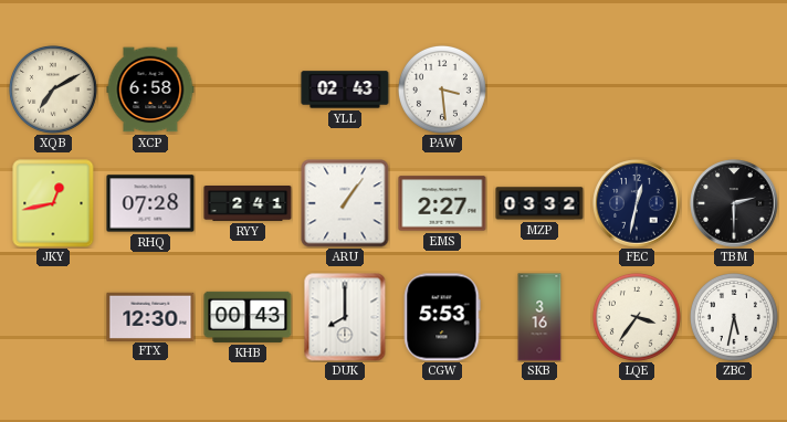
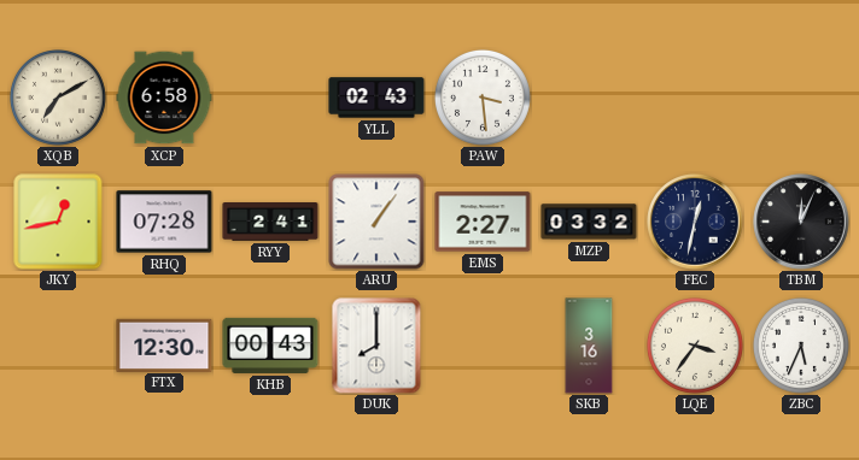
TBM: 2:30 -> 12:04
CGW: 5:53 -> none
ZBC: 5:32 -> 5:34
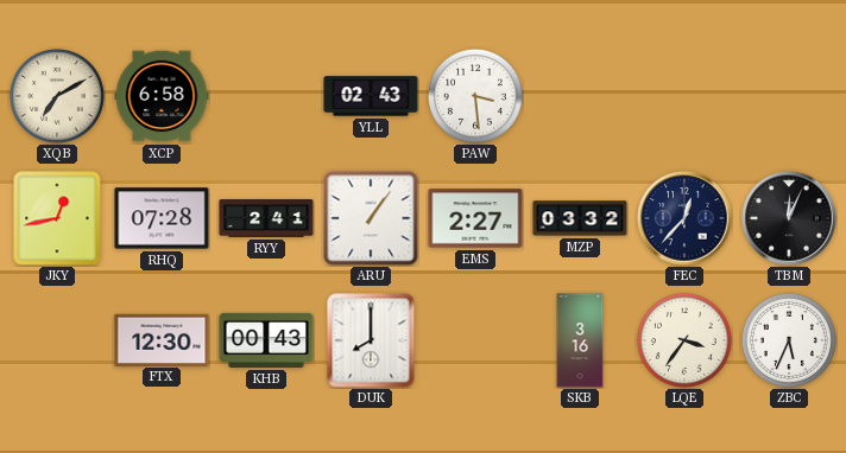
FEC: 12:32 -> 12:37
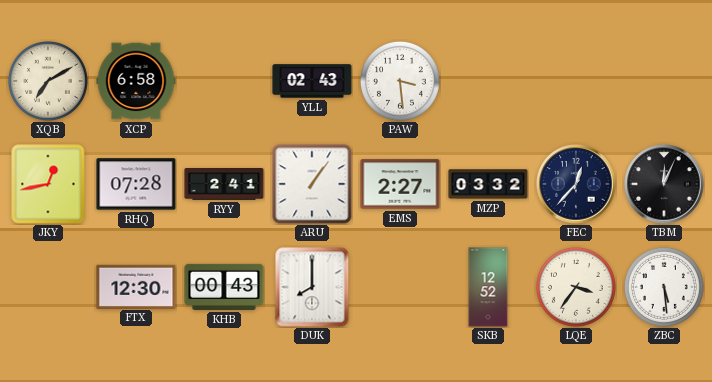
SKB: 3:16 -> 12:52
ZBC: 5:34 -> 5:29
